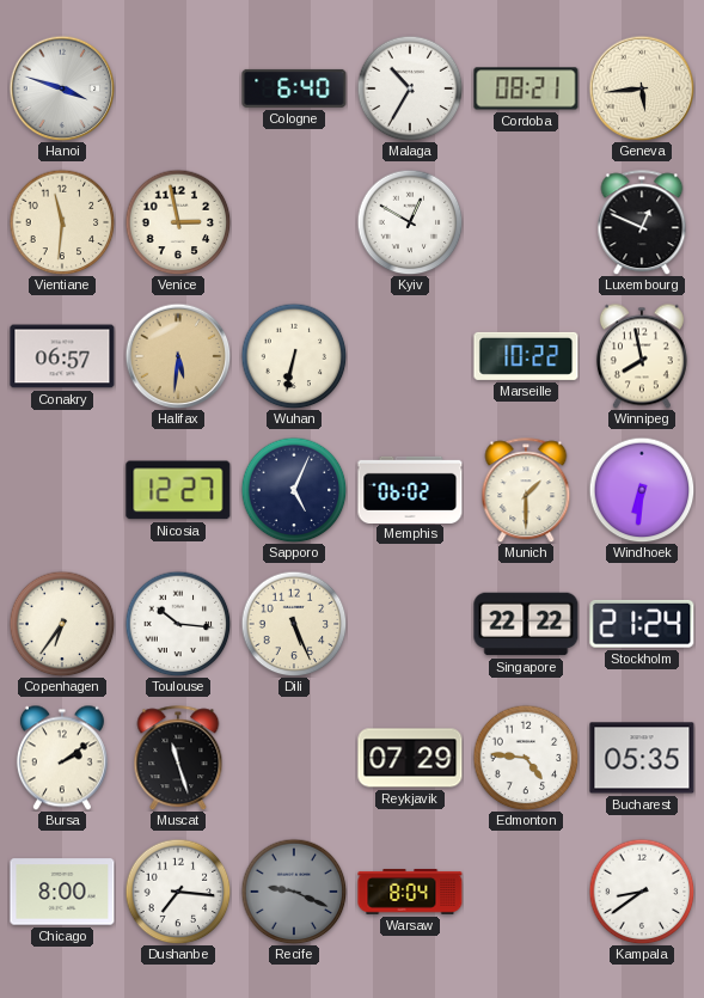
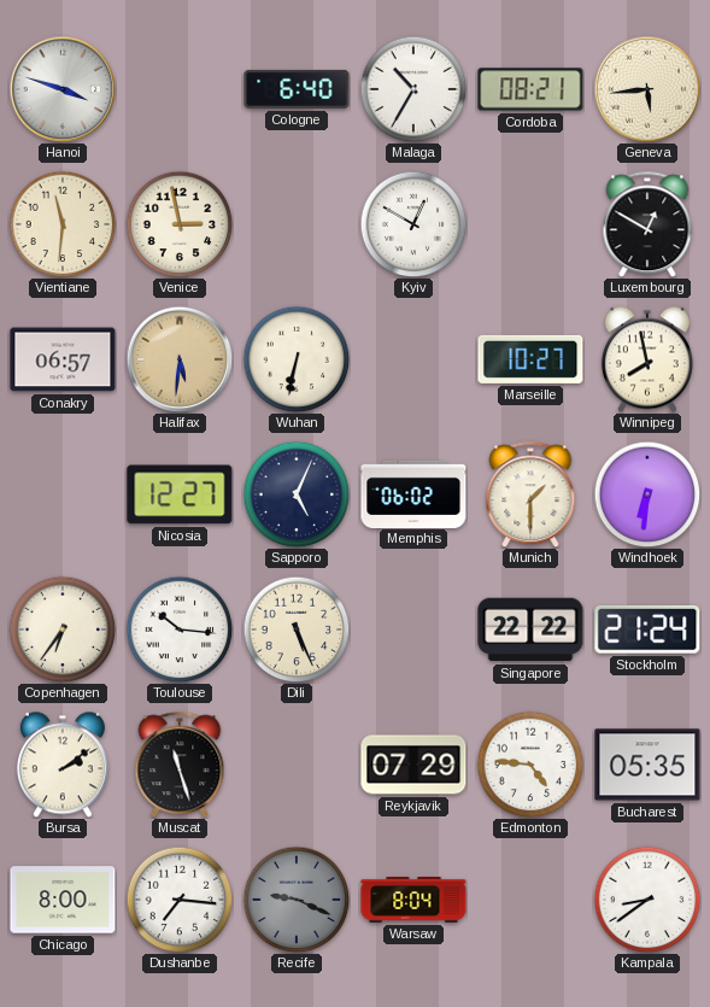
Luxembourg: 12:49 -> 12:50
Marseille: 10:22 -> 10:27
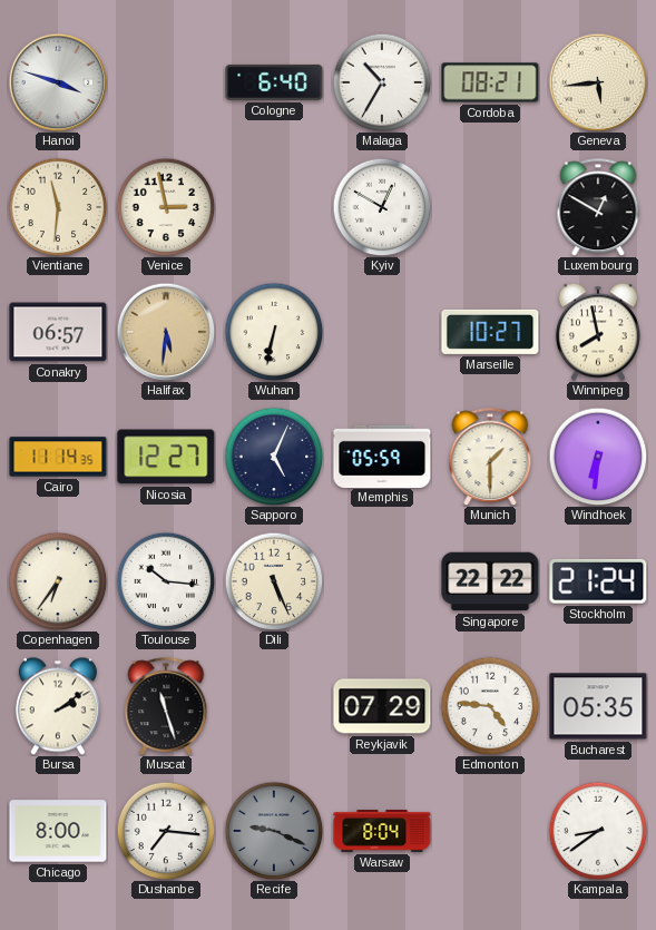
Cairo: none -> 11:14
Memphis: 06:02 -> 05:59
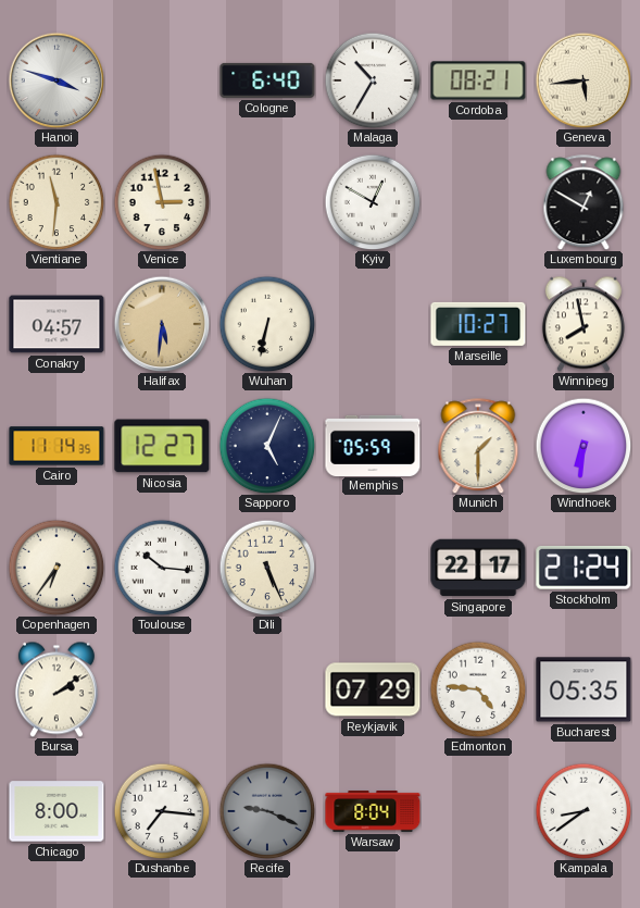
Conakry: 06:57 -> 04:57
Singapore: 22:22 -> 22:17
Muscat: 11:27 -> none
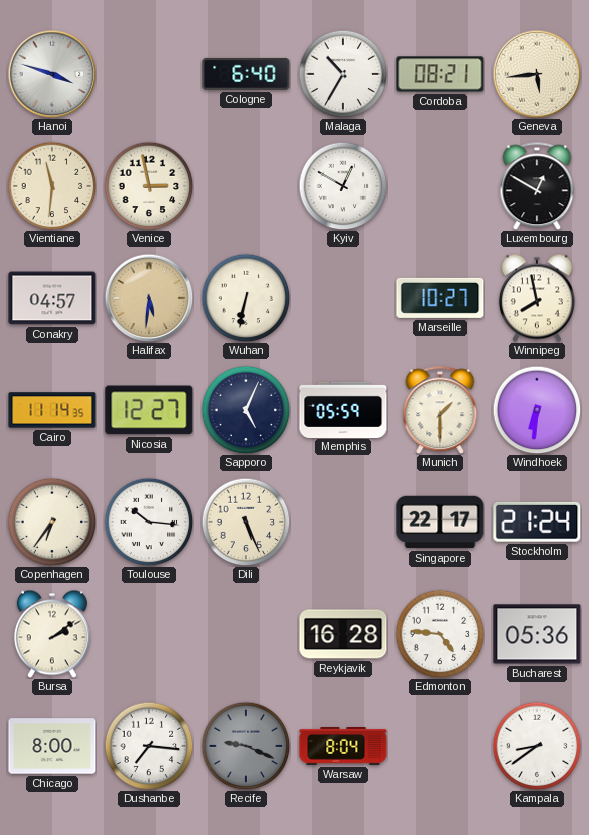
Reykjavik: 07:29 -> 16:28
Bucharest: 05:35 -> 05:36
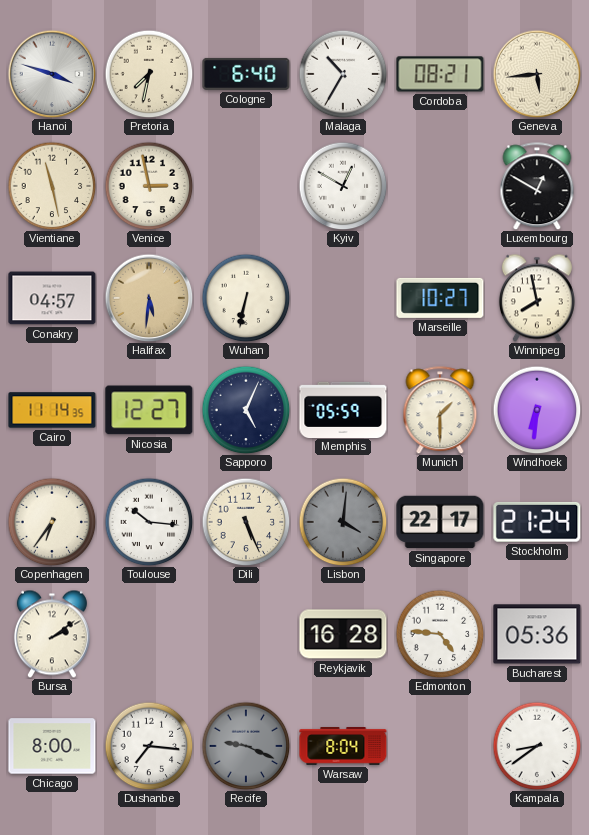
Pretoria: none -> 7:32
Vientiane: 11:31 -> 11:28
Lisbon: none -> 4:01
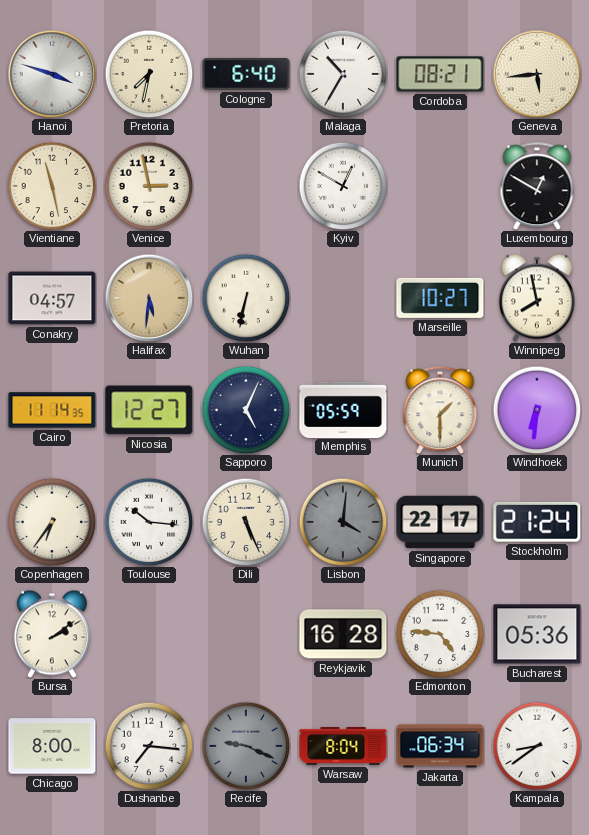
Jakarta: none -> 06:34
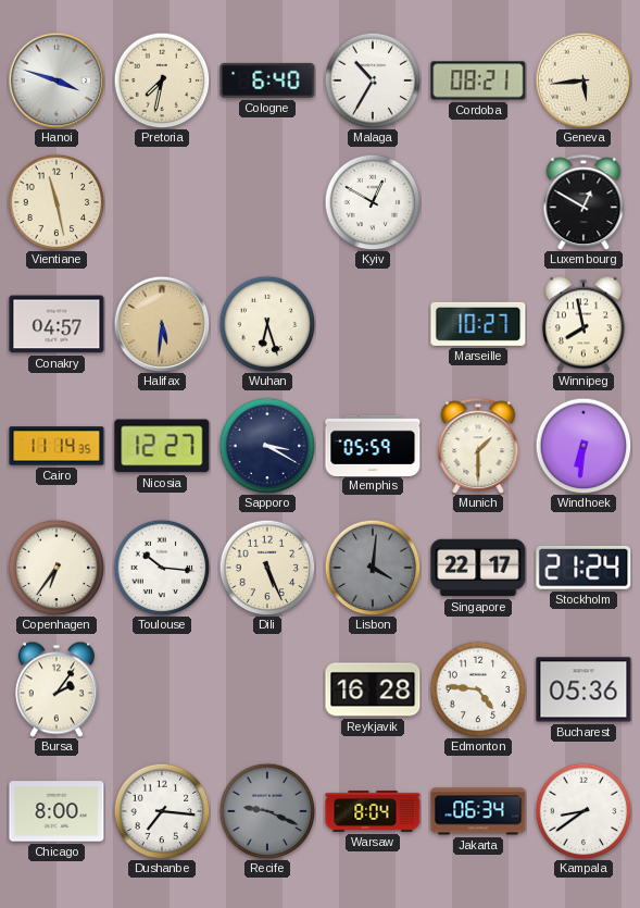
Venice: 2:58 -> none
Wuhan: 6:32 -> 6:27
Sapporo: 5:04 -> 3:20
Bursa: 2:09 -> 2:06
